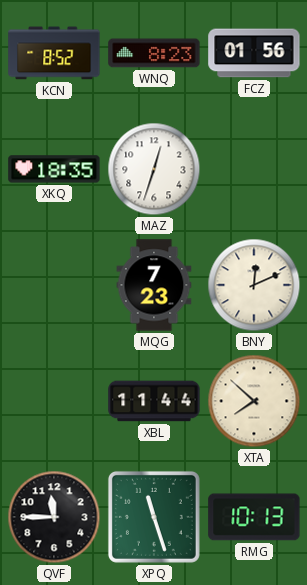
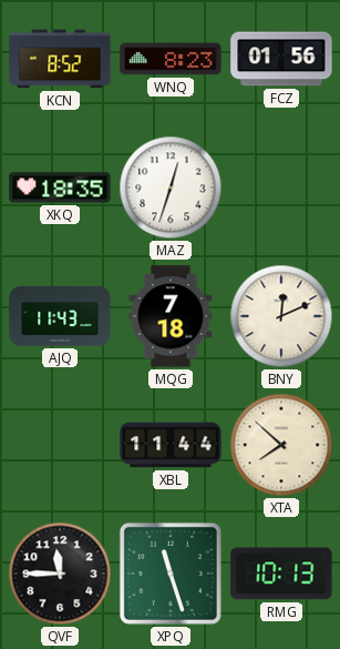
AJQ: none -> 11:43
MQG: 7:23 -> 7:18
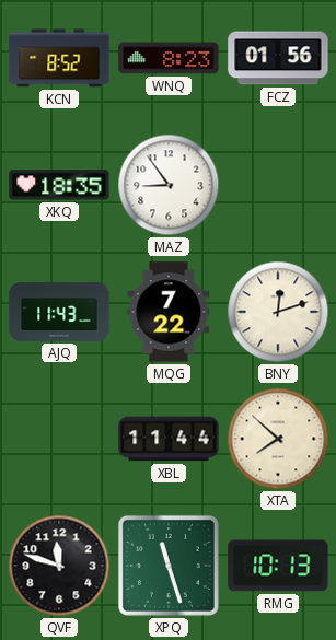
MAZ: 12:33 -> 8:54
MQG: 7:18 -> 7:22
BNY: 12:11 -> 12:12
QVF: 11:45 -> 11:48
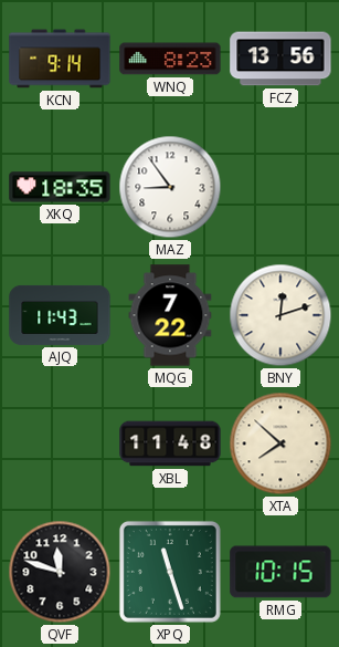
KCN: 8:52 -> 9:14
FCZ: 01:56 -> 13:56
XBL: 11:44 -> 11:48
RMG: 10:13 -> 10:15
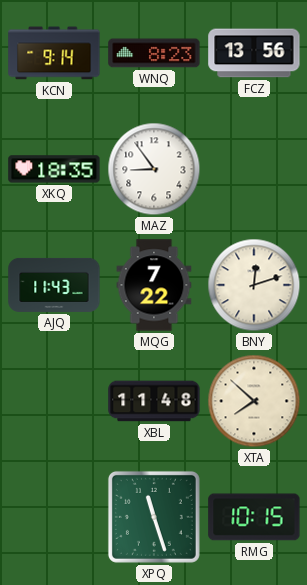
QVF: 11:48 -> none
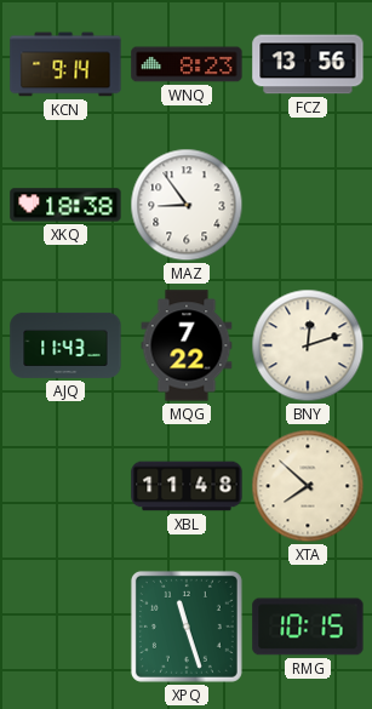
XKQ: 18:35 -> 18:38
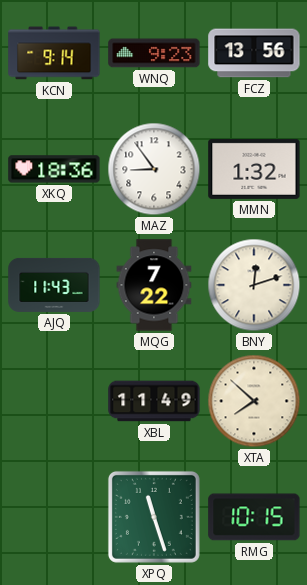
WNQ: 8:23 -> 9:23
XKQ: 18:38 -> 18:36
MMN: none -> 1:32
XBL: 11:48 -> 11:49
